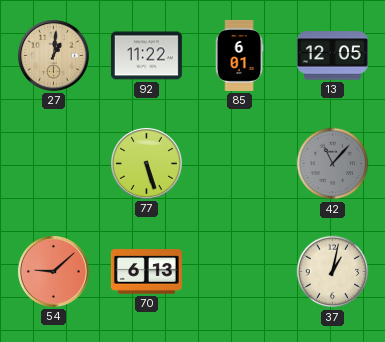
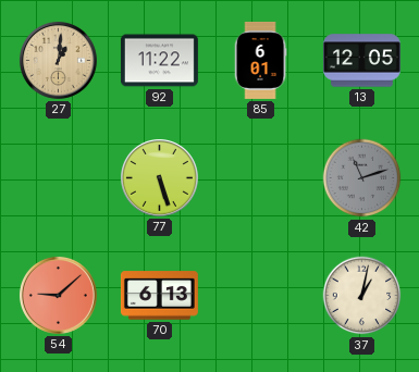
42: 11:07 -> 11:12
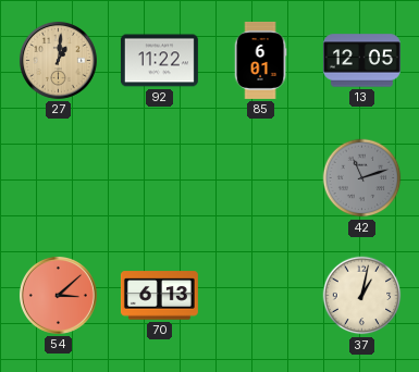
77: 5:27 -> none
54: 9:08 -> 3:08
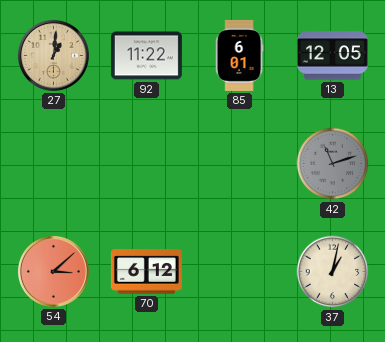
70: 6:13 -> 6:12
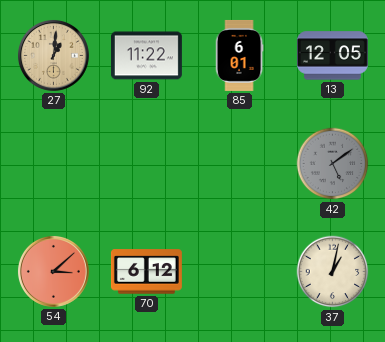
42: 11:12 -> 5:09
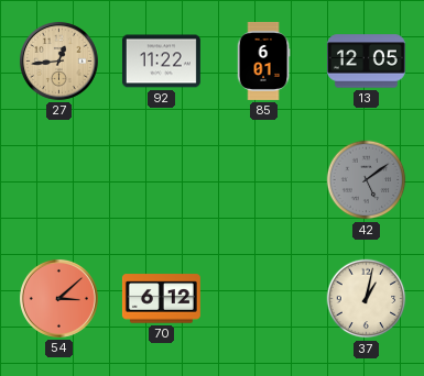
27: 1:01 -> 12:44
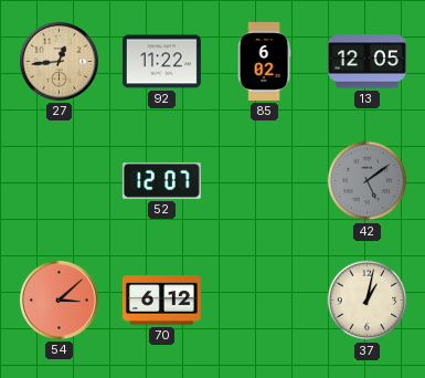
85: 6:01 -> 6:02
52: none -> 12:07
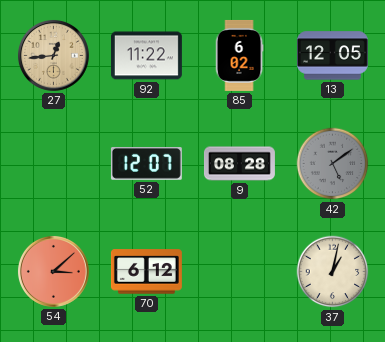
9: none -> 08:28
